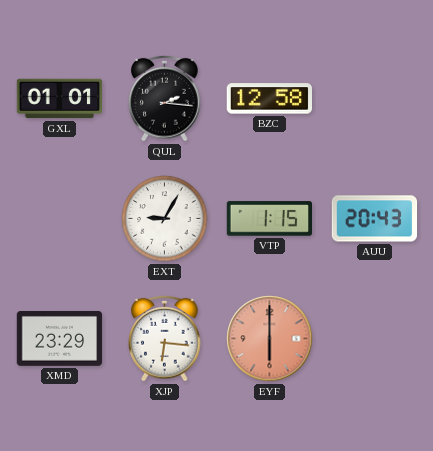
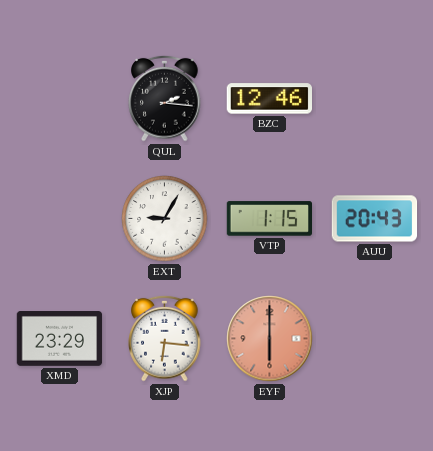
GXL: 01:01 -> none
BZC: 12:58 -> 12:46
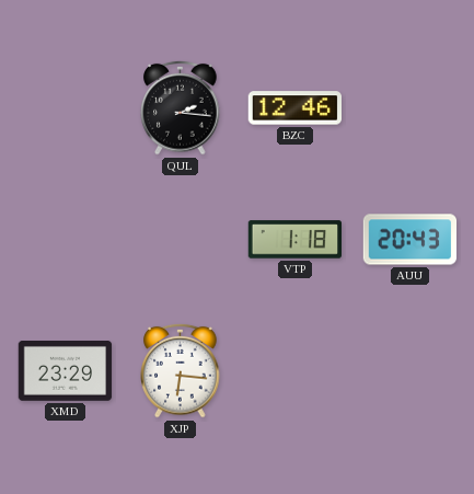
EXT: 9:05 -> none
VTP: 1:15 -> 1:18
EYF: 6:00 -> none
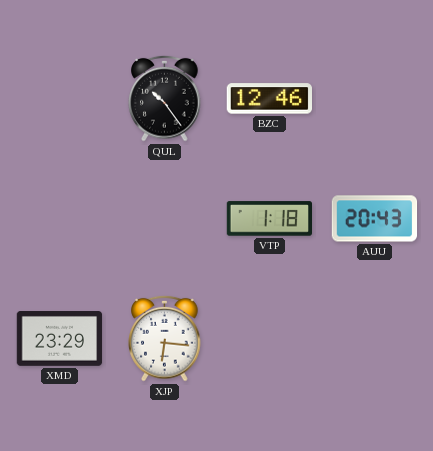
QUL: 2:16 -> 10:24
